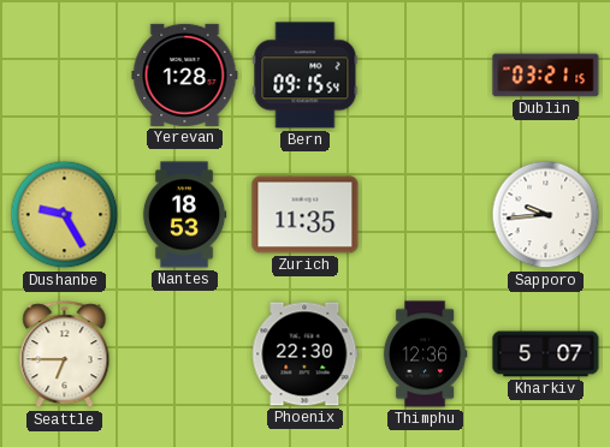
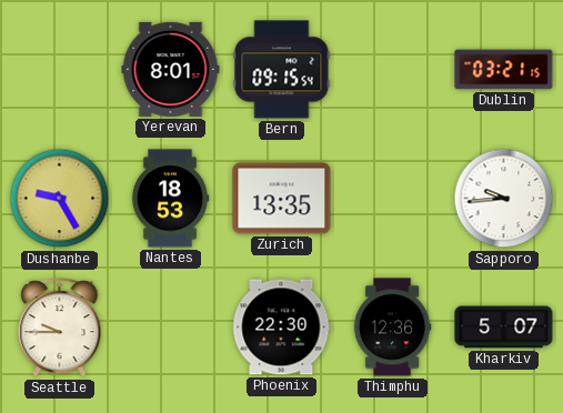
Yerevan: 1:28 -> 8:01
Zurich: 11:35 -> 13:35
Seattle: 6:45 -> 9:45
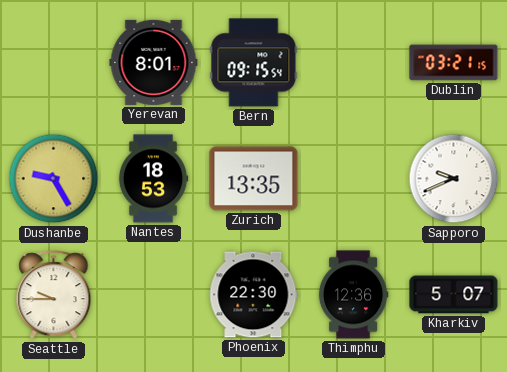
Sapporo: 9:44 -> 9:41
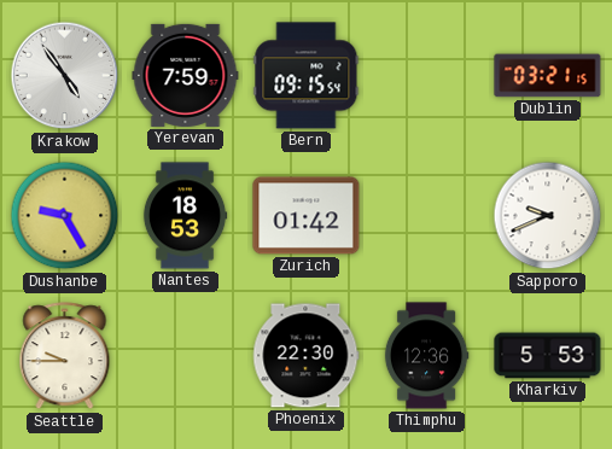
Krakow: none -> 4:54
Yerevan: 8:01 -> 7:59
Zurich: 13:35 -> 01:42
Kharkiv: 5:07 -> 5:53
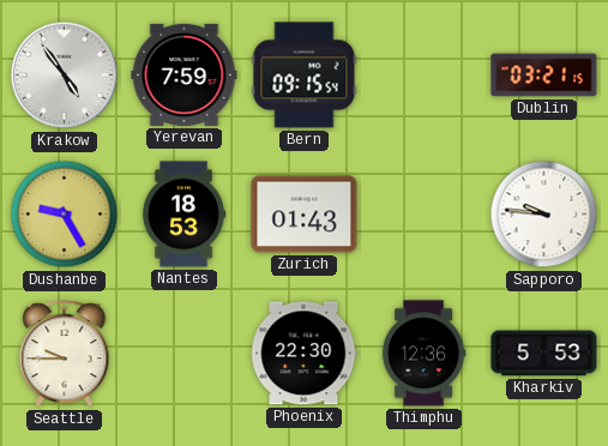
Zurich: 01:42 -> 01:43
Sapporo: 9:41 -> 9:46
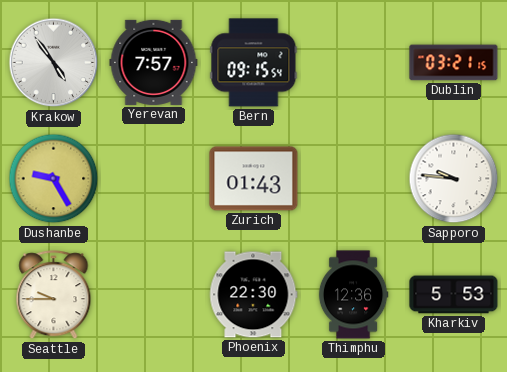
Yerevan: 7:59 -> 7:57
Nantes: 18:53 -> none
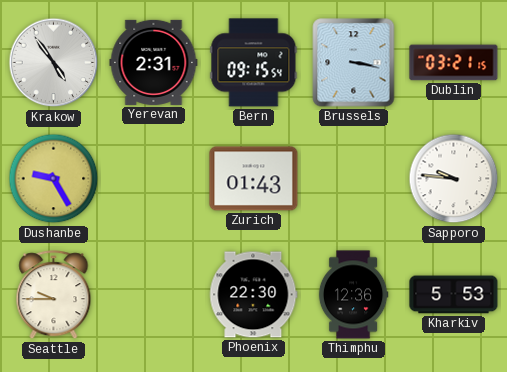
Yerevan: 7:57 -> 2:31
Brussels: none -> 3:17
